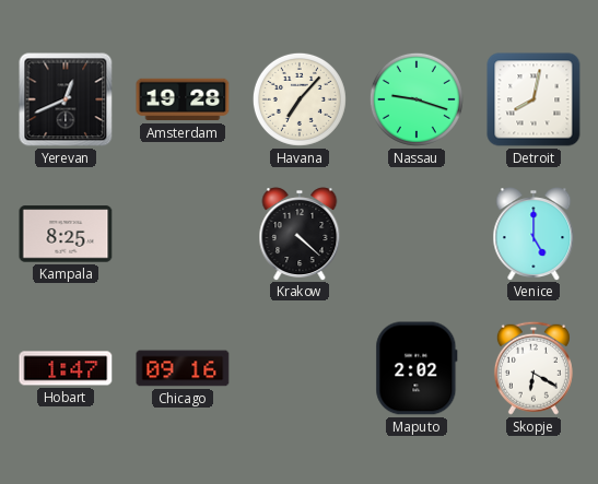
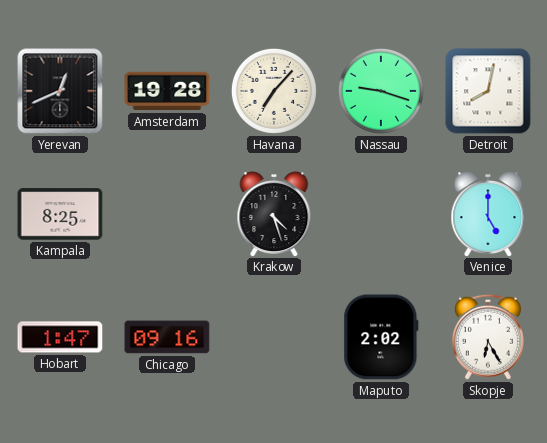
Krakow: 4:22 -> 4:27
Skopje: 6:20 -> 6:25
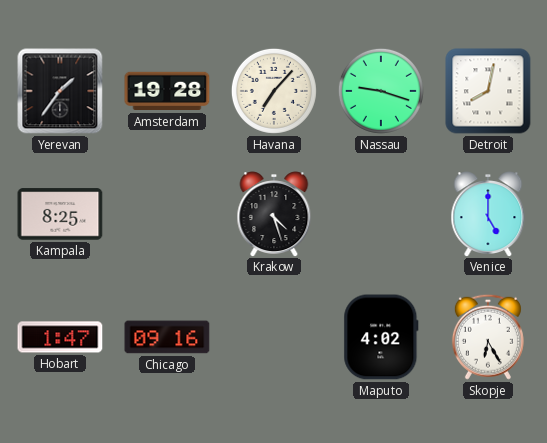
Yerevan: 12:41 -> 1:36
Maputo: 2:02 -> 4:02
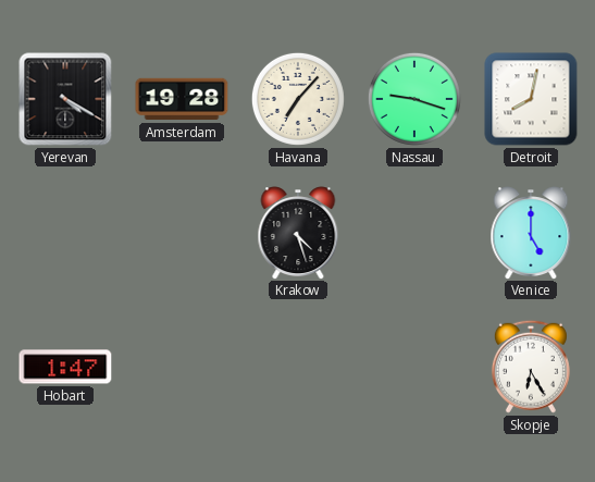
Yerevan: 1:36 -> 4:20
Kampala: 8:25 -> none
Chicago: 09:16 -> none
Maputo: 4:02 -> none
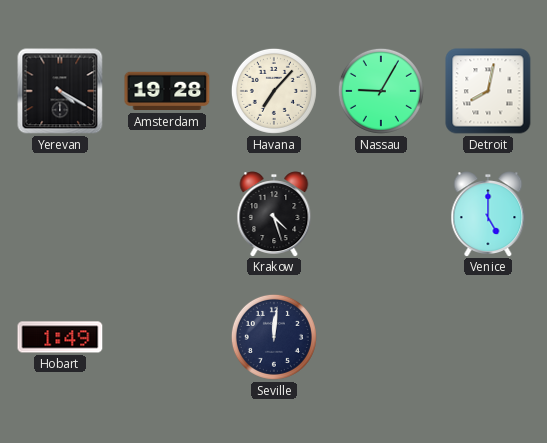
Nassau: 9:18 -> 9:05
Hobart: 1:47 -> 1:49
Seville: none -> 12:01
Skopje: 6:25 -> none
